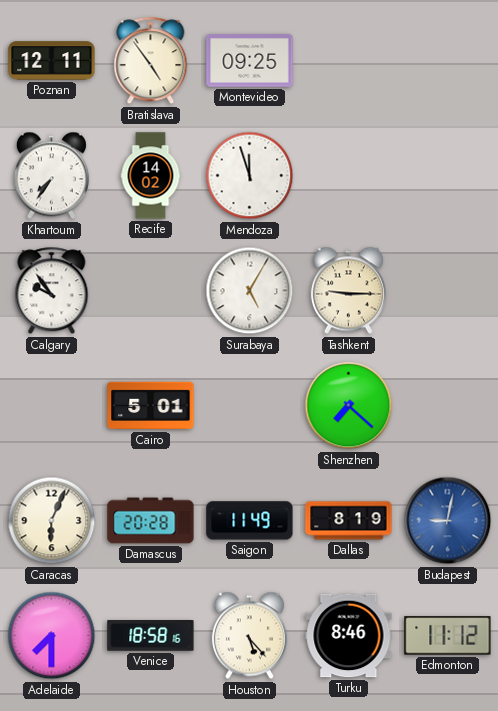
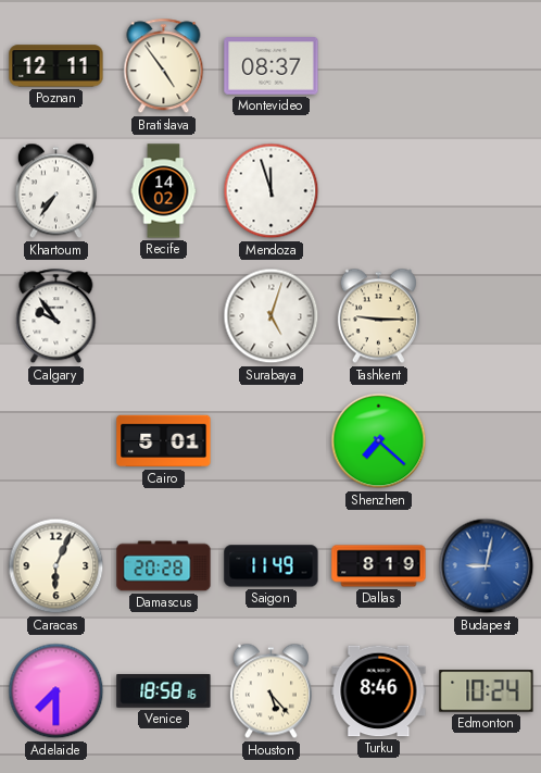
Montevideo: 09:25 -> 08:37
Surabaya: 5:05 -> 5:03
Edmonton: 11:12 -> 10:24
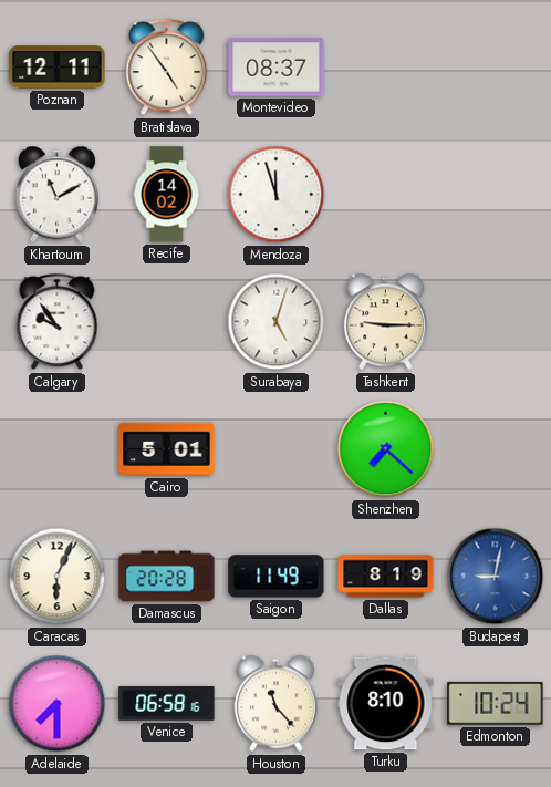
Khartoum: 7:36 -> 11:10
Venice: 18:58 -> 06:58
Houston: 5:23 -> 11:23
Turku: 8:46 -> 8:10
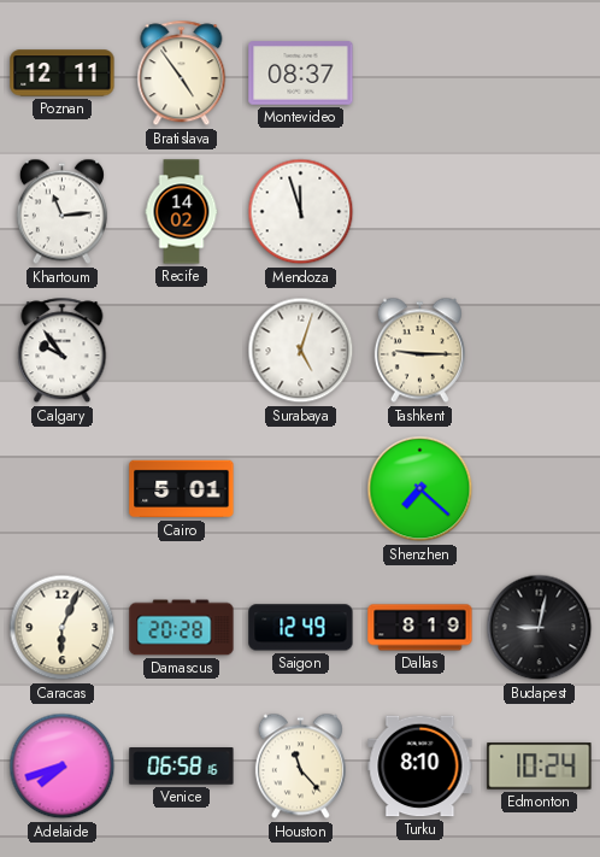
Khartoum: 11:10 -> 11:14
Saigon: 11:49 -> 12:49
Budapest dial: blue -> black
Adelaide: 7:30 -> 7:42
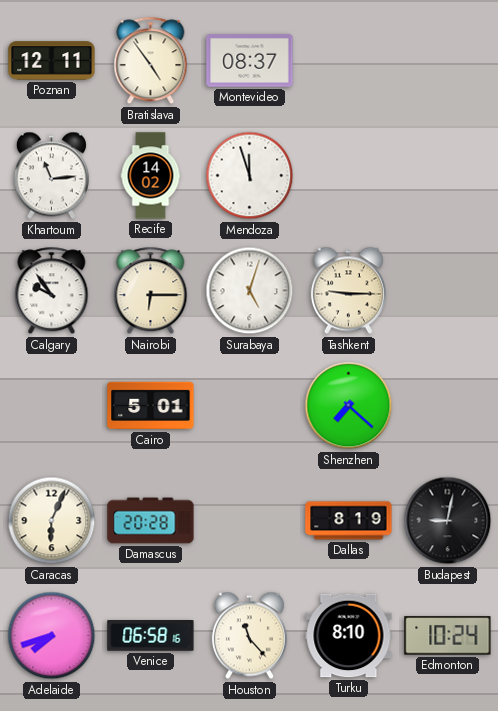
Nairobi: none -> 6:15
Saigon: 12:49 -> none
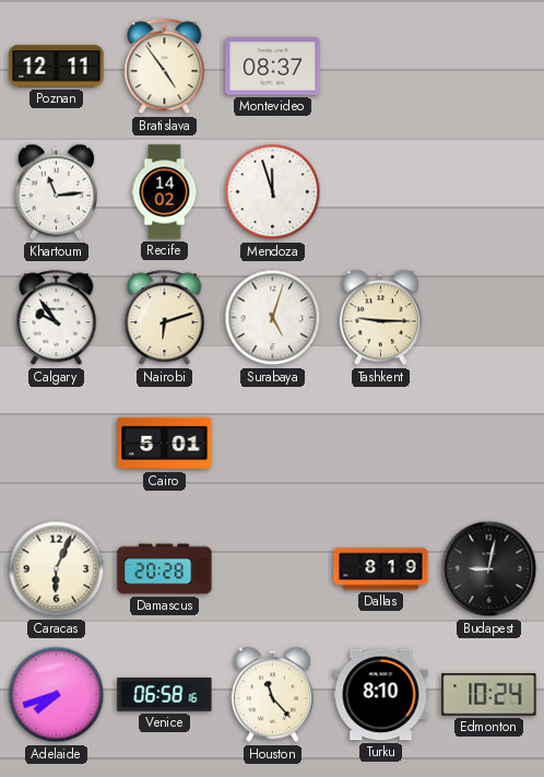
Nairobi: 6:15 -> 6:12
Shenzhen: 7:22 -> none
